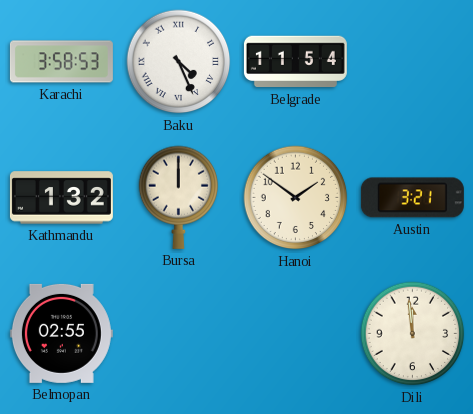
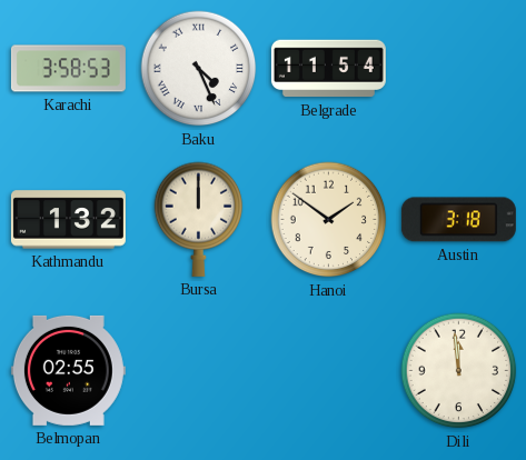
Austin: 3:21 -> 3:18
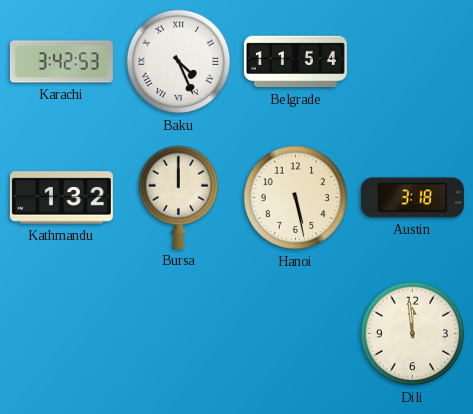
Karachi: 3:58 -> 3:42
Hanoi: 1:51 -> 5:28
Belmopan: 02:55 -> none
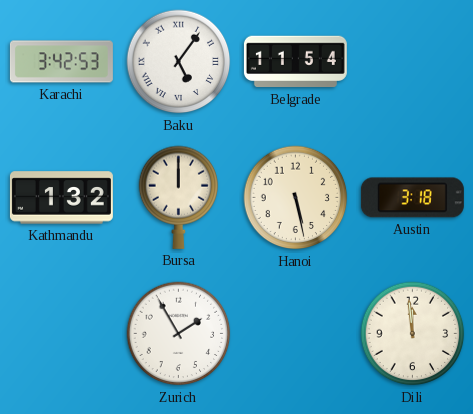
Baku: 4:26 -> 5:06
Zurich: none -> 1:55
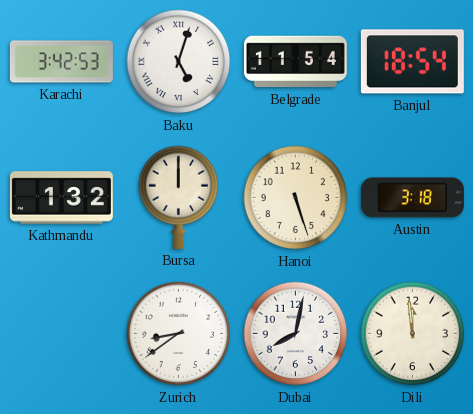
Baku: 5:06 -> 5:03
Banjul: none -> 18:54
Hanoi: 5:28 -> 5:27
Zurich: 1:55 -> 8:39
Dubai: none -> 8:02
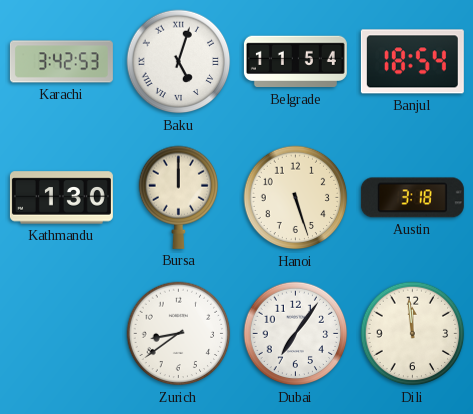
Kathmandu: 1:32 -> 1:30
Dubai: 8:02 -> 7:06
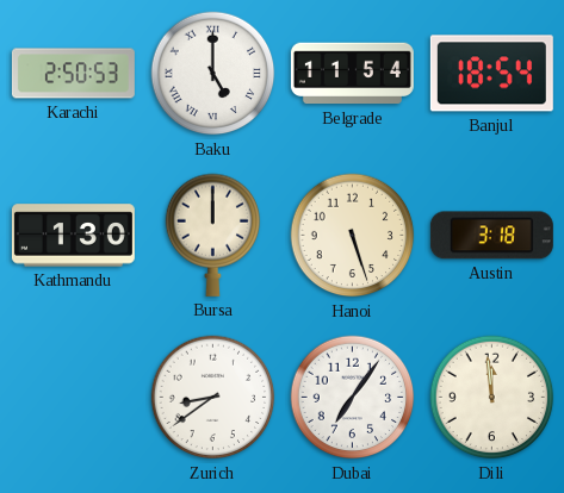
Karachi: 3:42 -> 2:50
Baku: 5:03 -> 5:00
